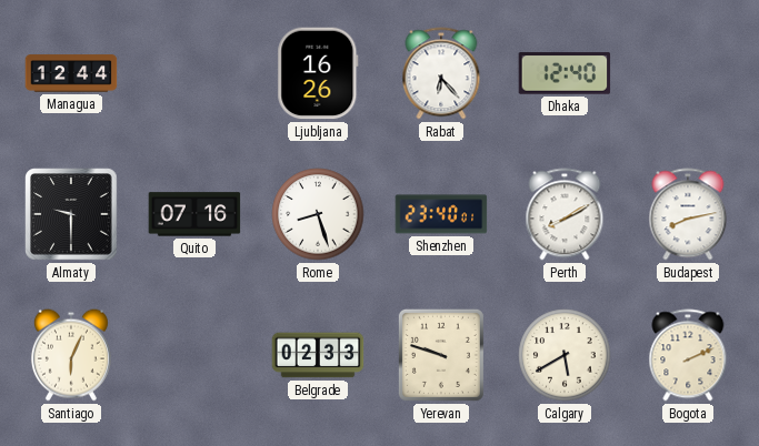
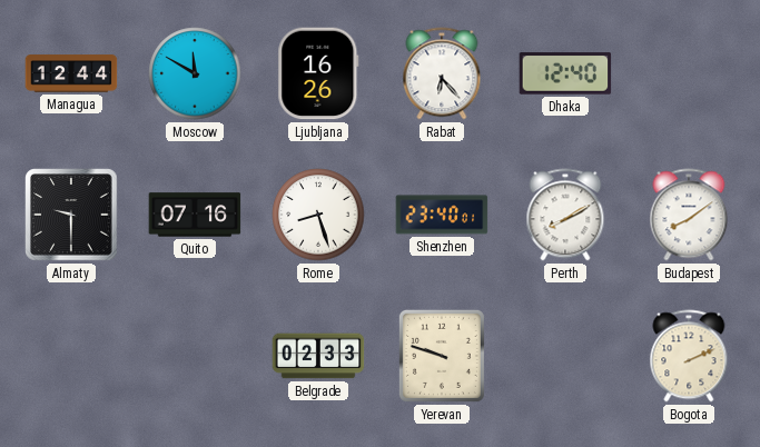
Moscow: none -> 11:50
Budapest: 8:13 -> 8:09
Santiago: 6:04 -> none
Calgary: 5:40 -> none
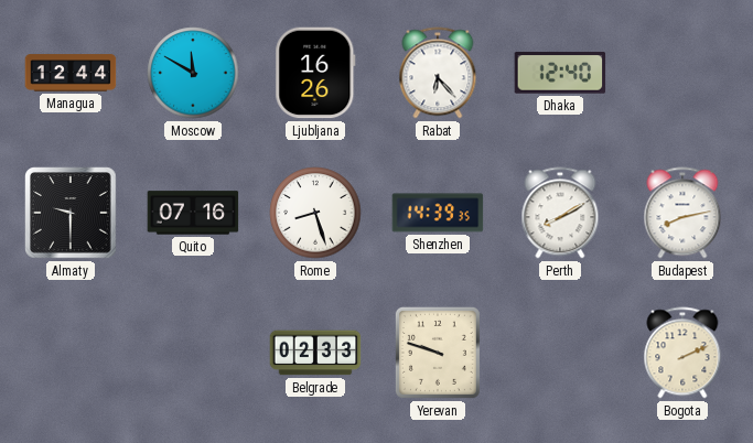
Shenzhen: 23:40 -> 14:39
Budapest: 8:09 -> 8:13
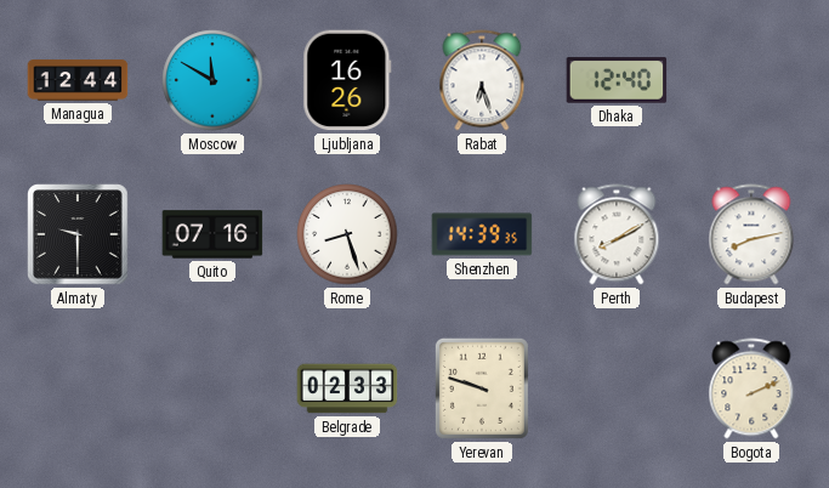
Rabat: 6:23 -> 6:27
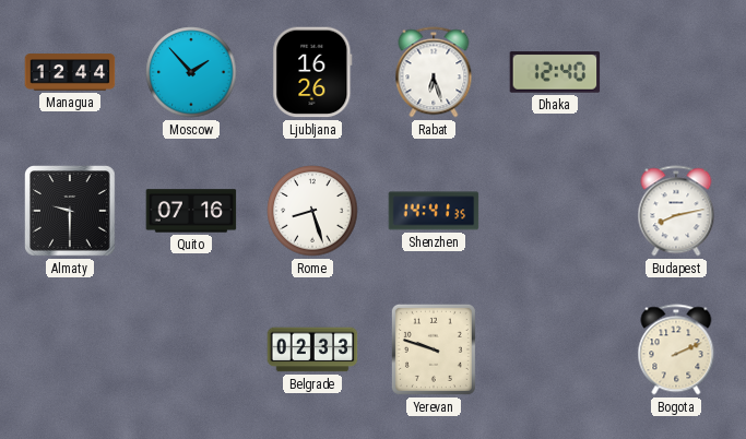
Moscow: 11:50 -> 1:53
Shenzhen: 14:39 -> 14:41
Perth: 8:10 -> none
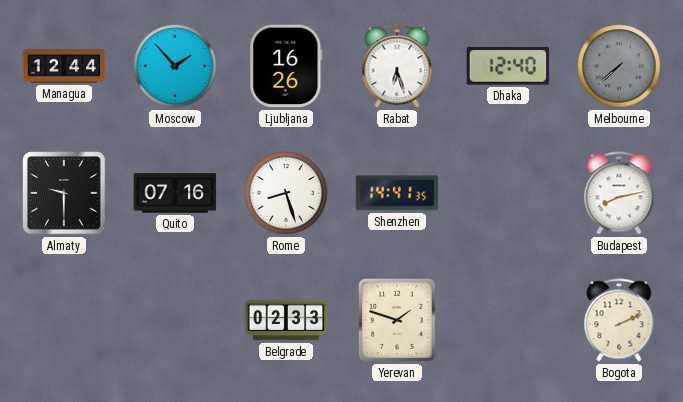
Melbourne: none -> 7:38
Yerevan: 9:48 -> 1:48
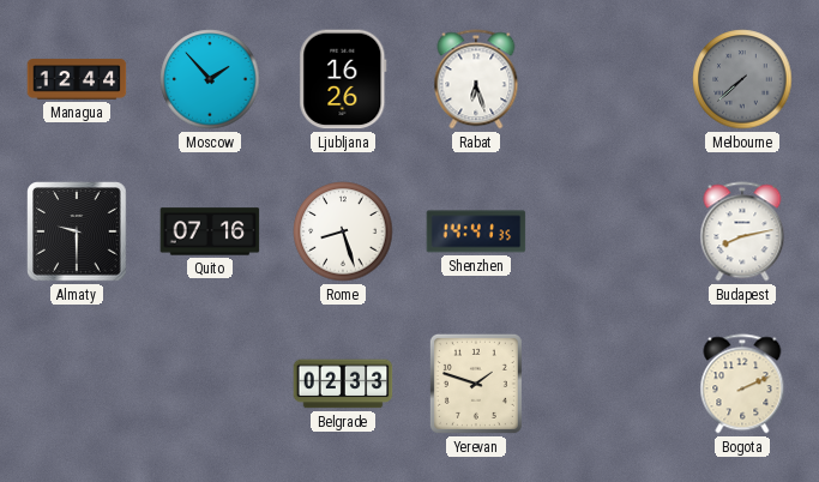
Dhaka: 12:40 -> none
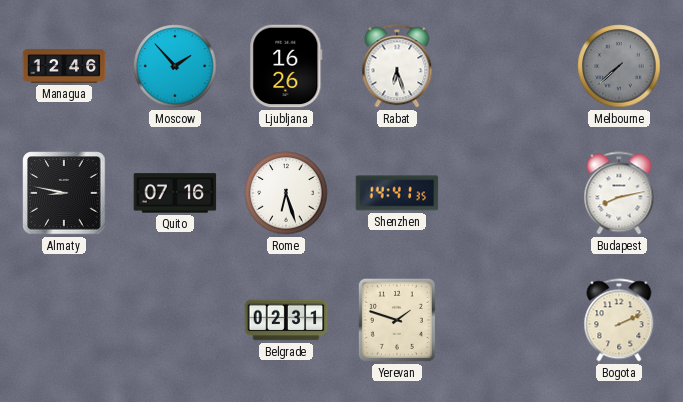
Managua: 12:44 -> 12:46
Almaty: 9:30 -> 8:47
Rome: 8:27 -> 6:27
Belgrade: 02:33 -> 02:31
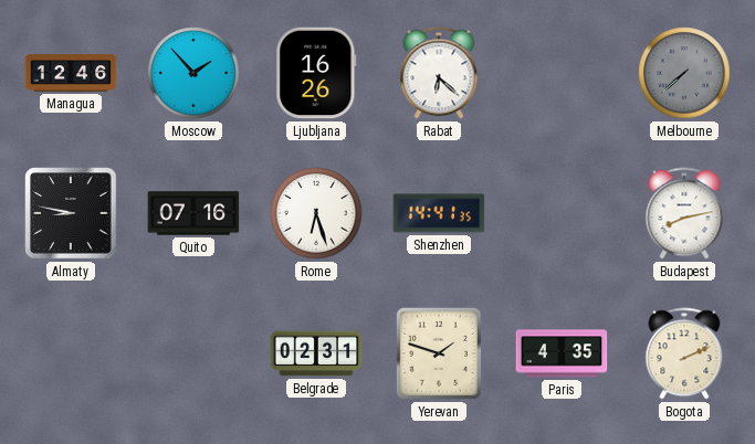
Rabat: 6:27 -> 6:22
Paris: none -> 4:35
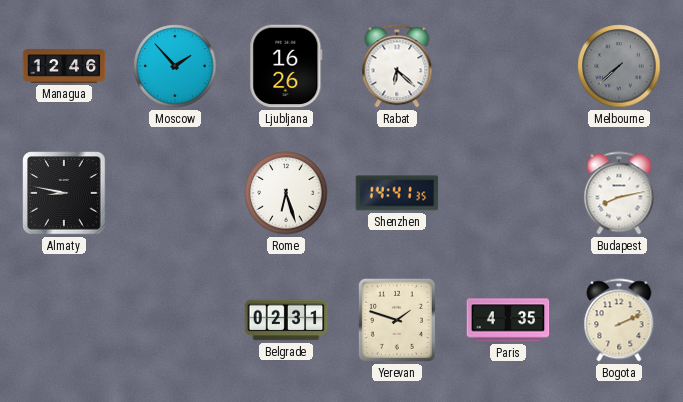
Quito: 07:16 -> none
